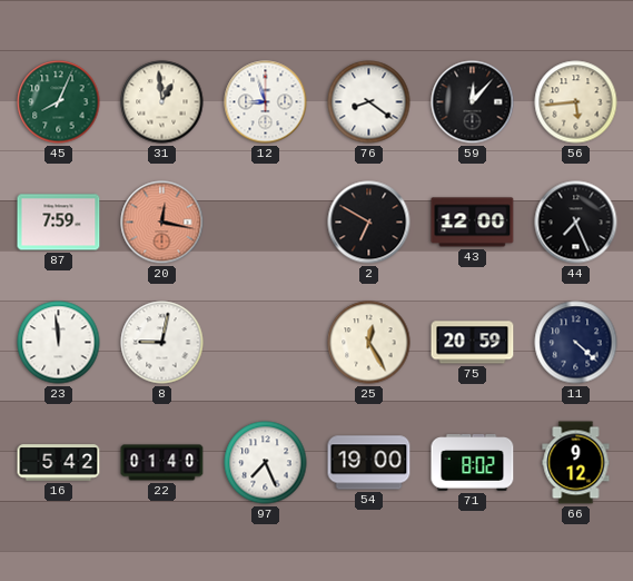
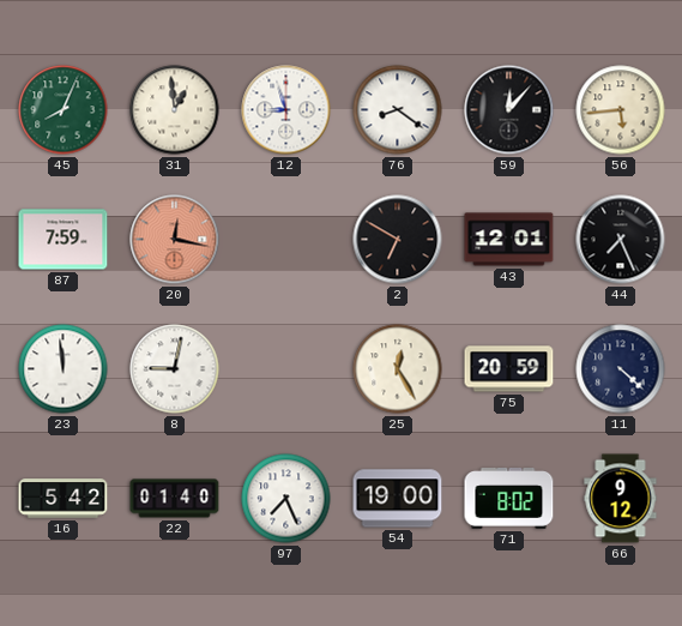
43: 12:00 -> 12:01
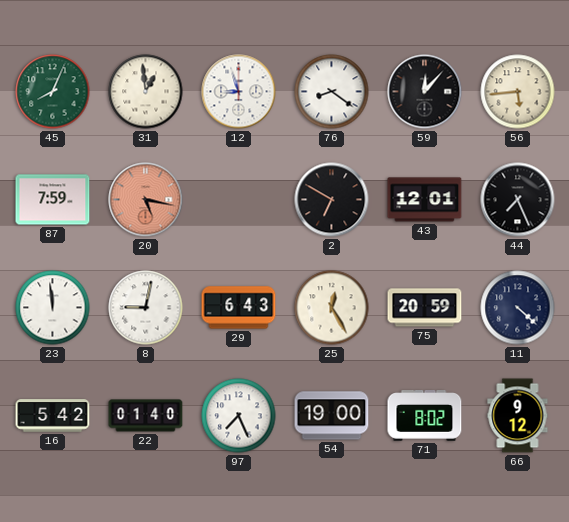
20: 12:17 -> 5:17
29: none -> 6:43
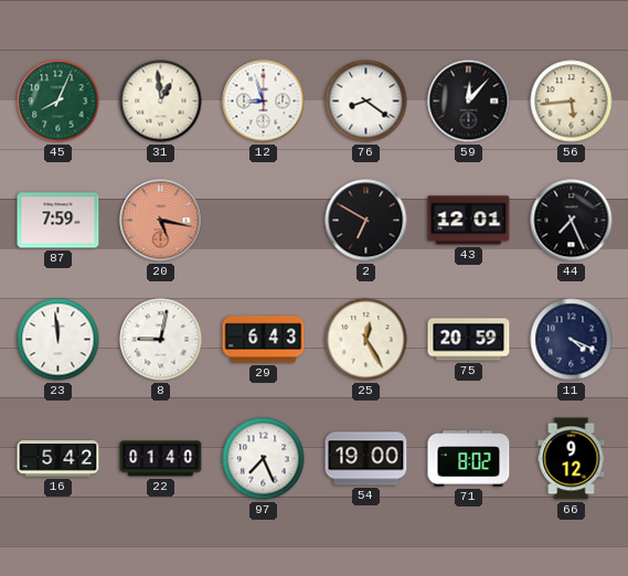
11: 4:22 -> 4:19
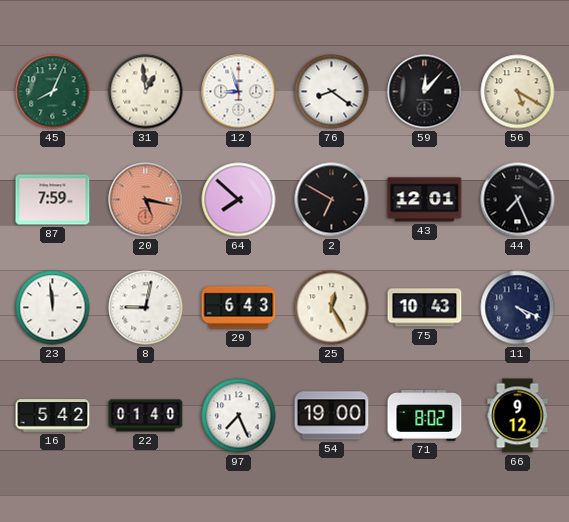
56: 5:44 -> 5:20
64: none -> 7:52
75: 20:59 -> 10:43
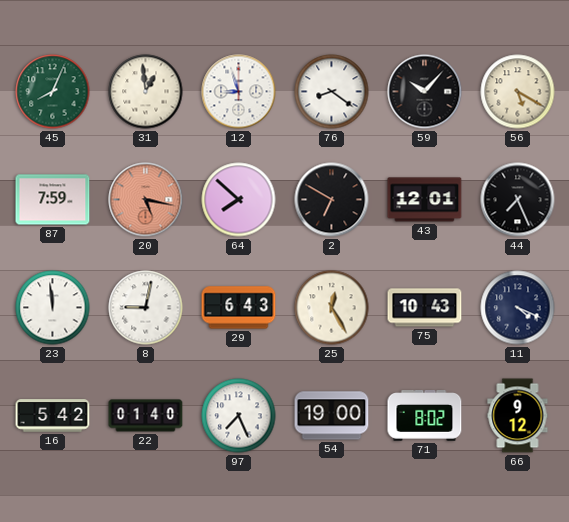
59: 12:07 -> 10:07
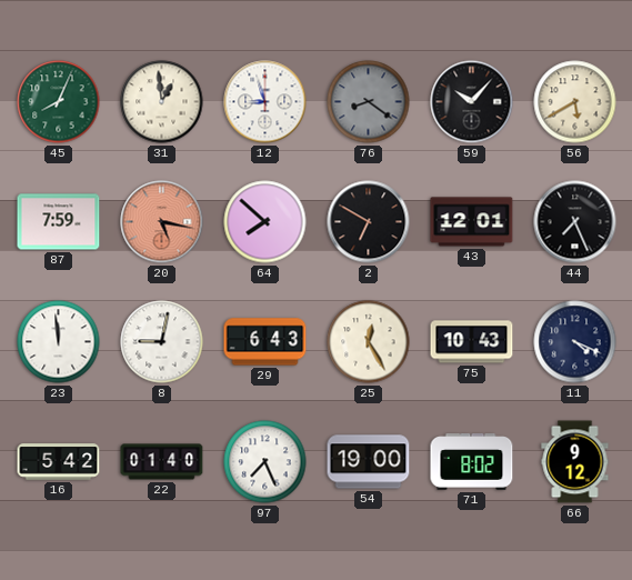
76 dial: white -> grey
56: 5:20 -> 5:40
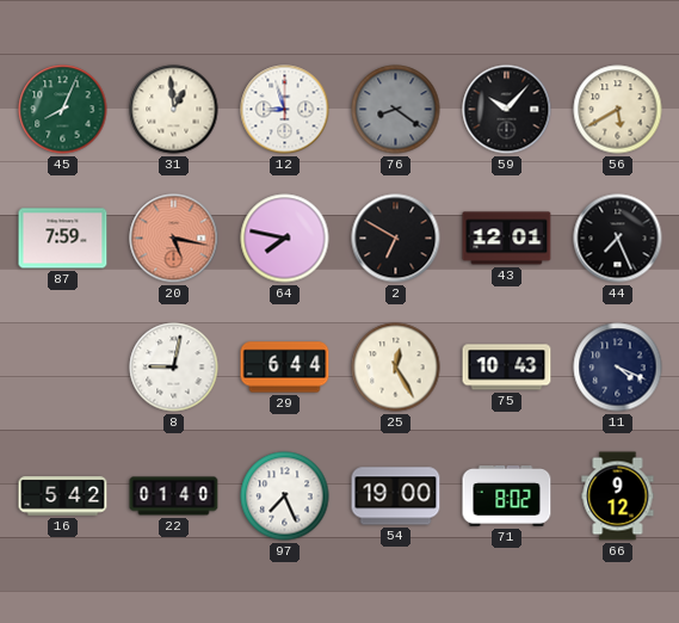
64: 7:52 -> 7:47
23: 11:59 -> none
29: 6:43 -> 6:44
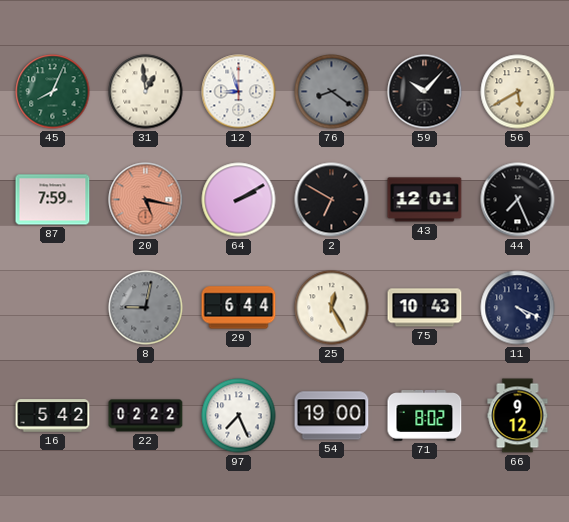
64: 7:47 -> 2:10
8 dial: white -> grey
22: 01:40 -> 02:22
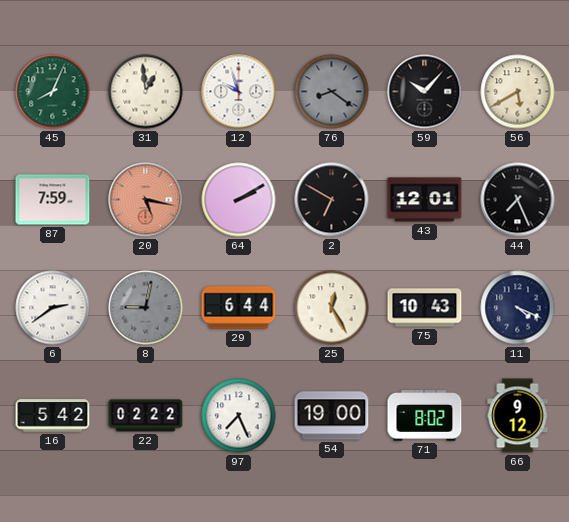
12: 8:57 -> 9:57
6: none -> 2:39
